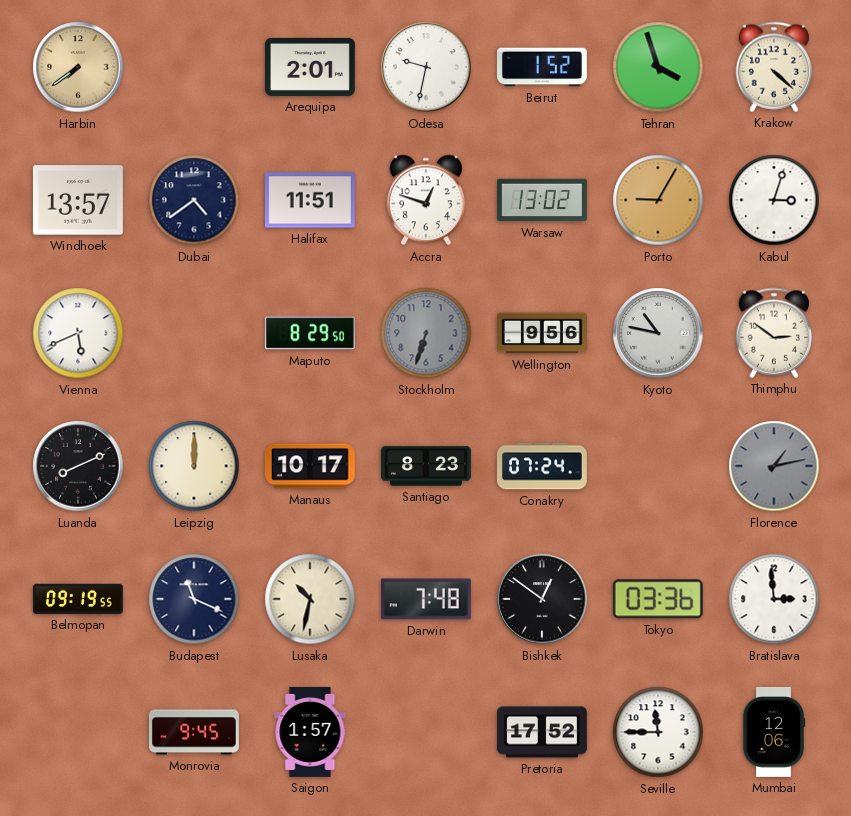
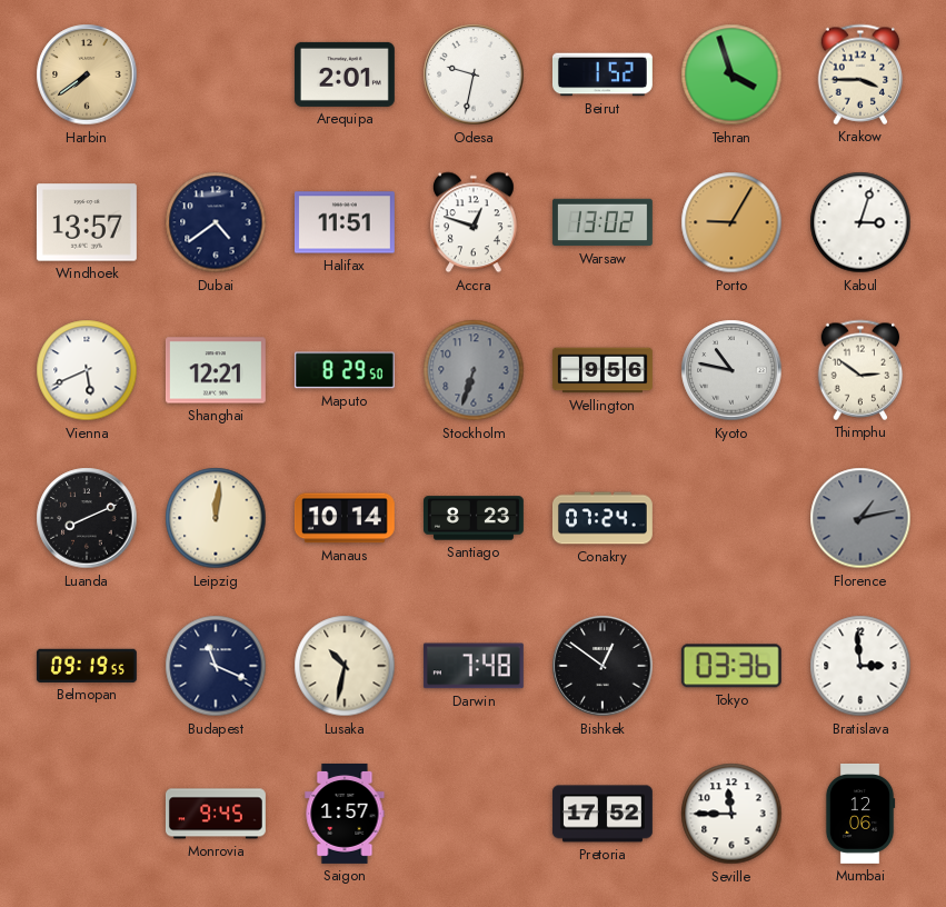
Krakow: 4:22 -> 3:45
Shanghai: none -> 12:21
Leipzig: 12:00 -> 12:01
Manaus: 10:17 -> 10:14
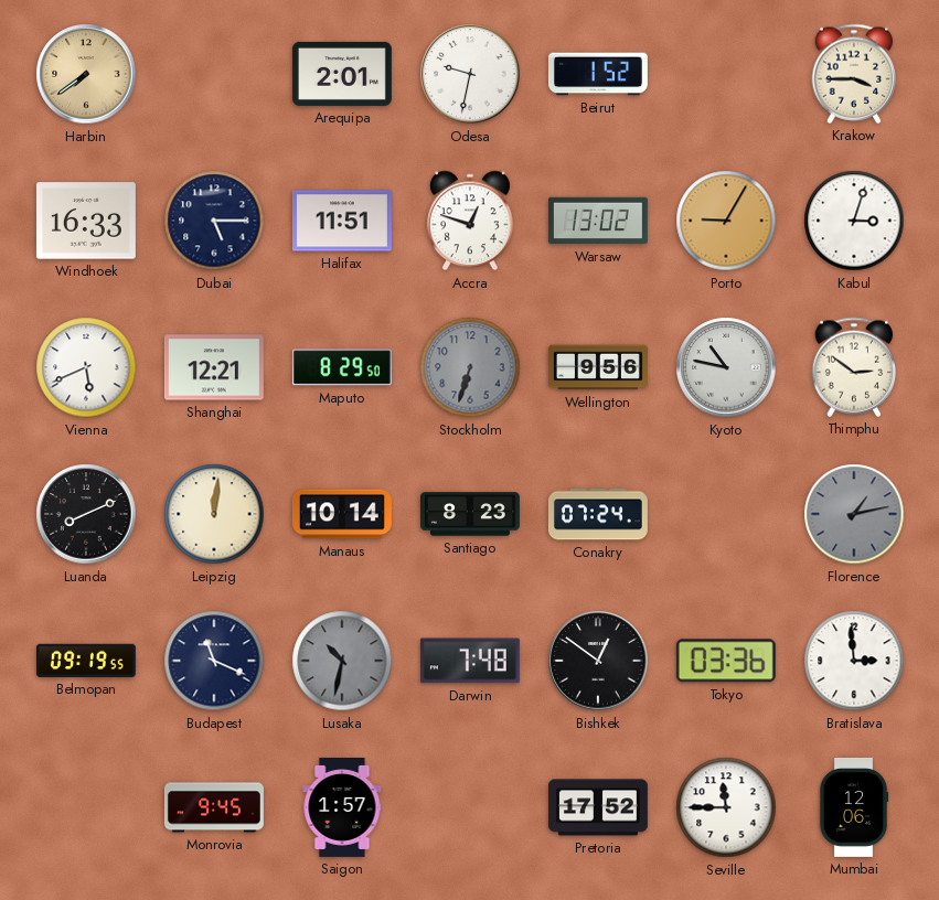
Tehran: 3:57 -> none
Windhoek: 13:57 -> 16:33
Dubai: 4:39 -> 5:15
Lusaka dial: cream -> grey
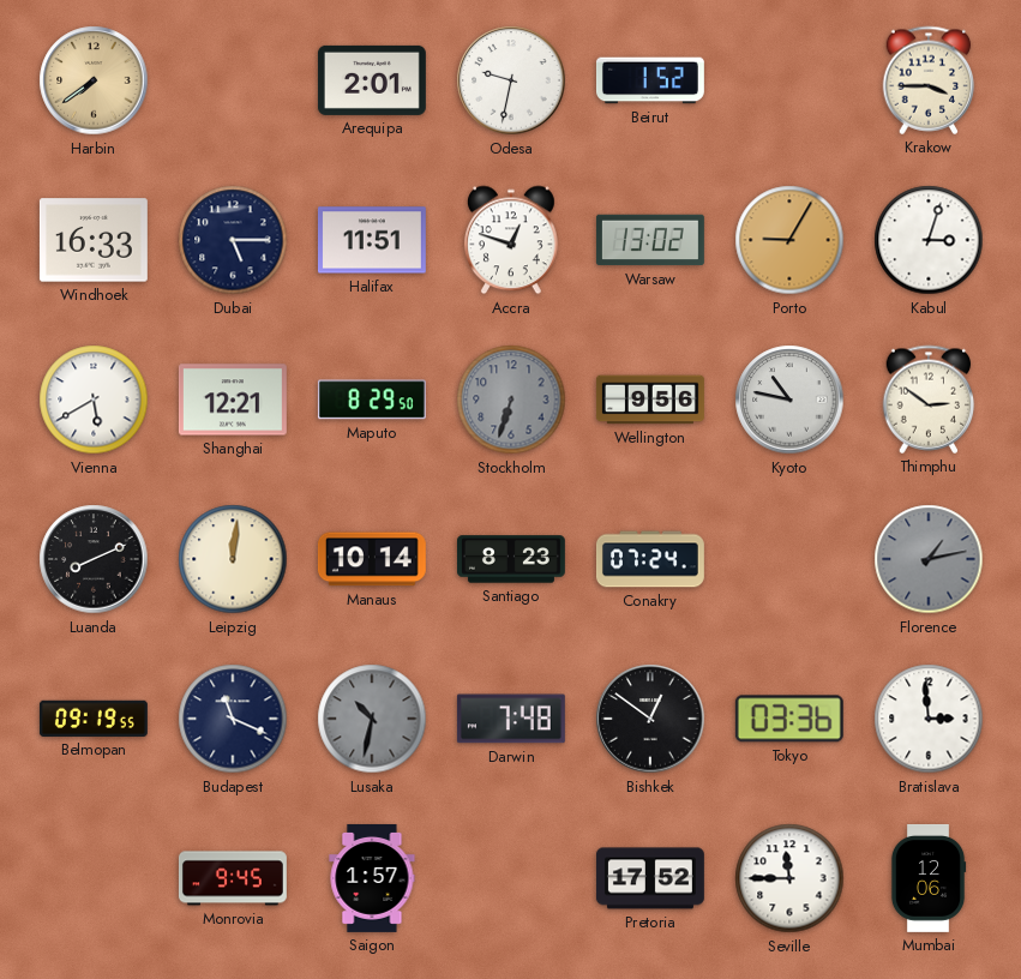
Vienna: 5:41 -> 5:40
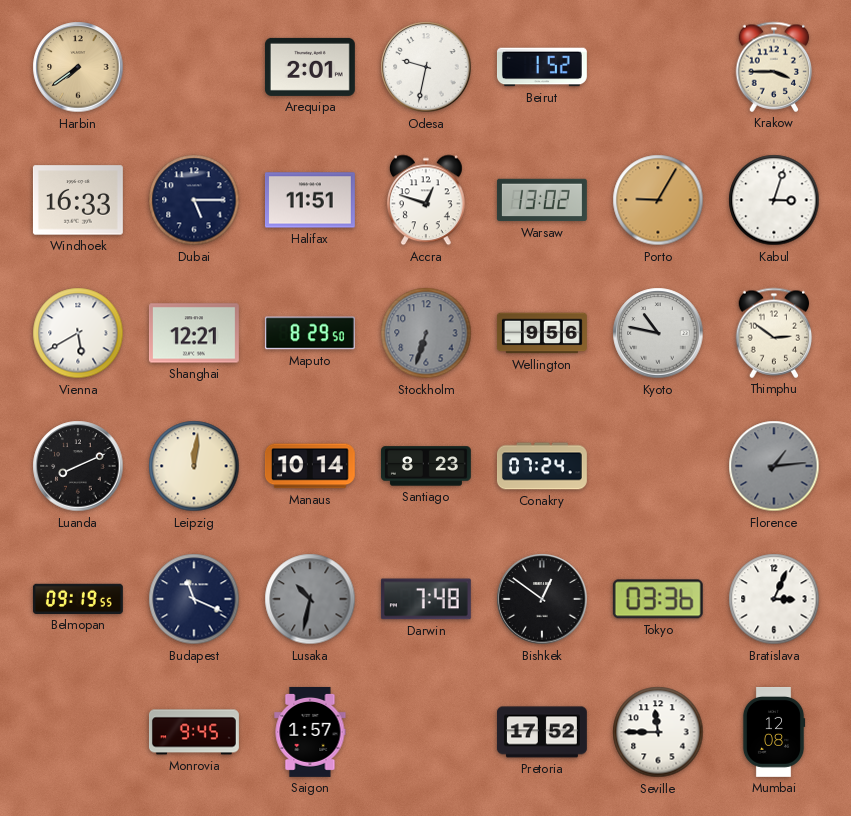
Florence: 1:13 -> 1:14
Bratislava: 2:59 -> 3:04
Mumbai: 12:06 -> 12:08
